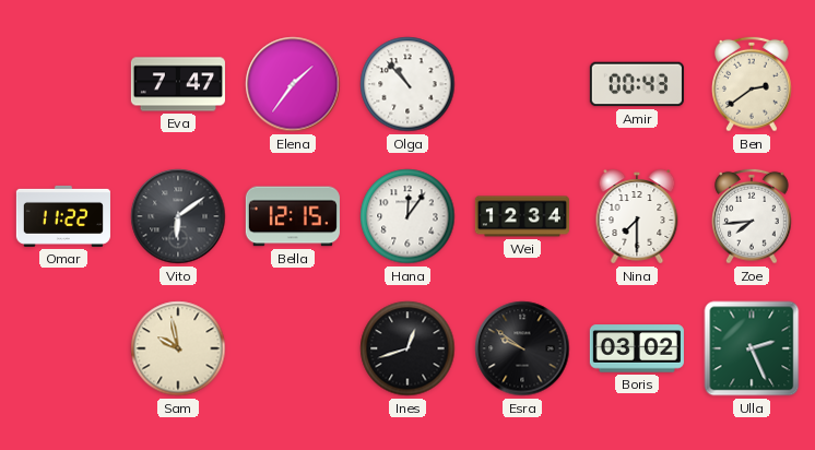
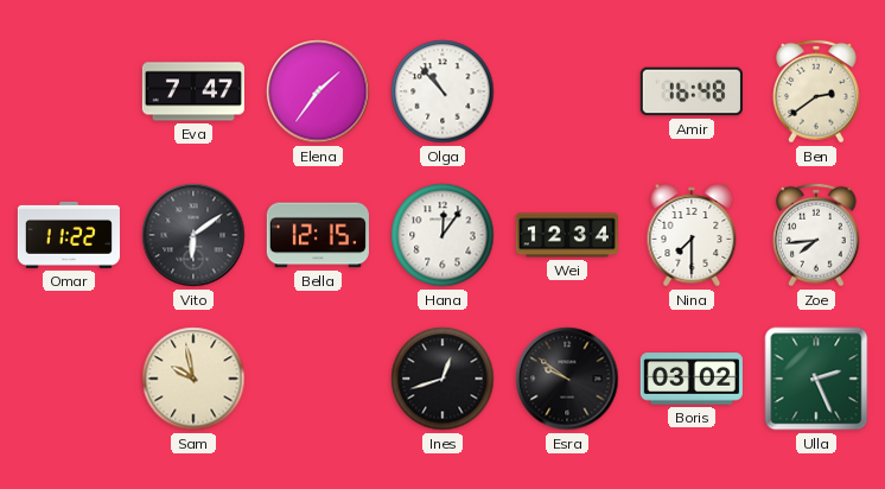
Amir: 00:43 -> 16:48
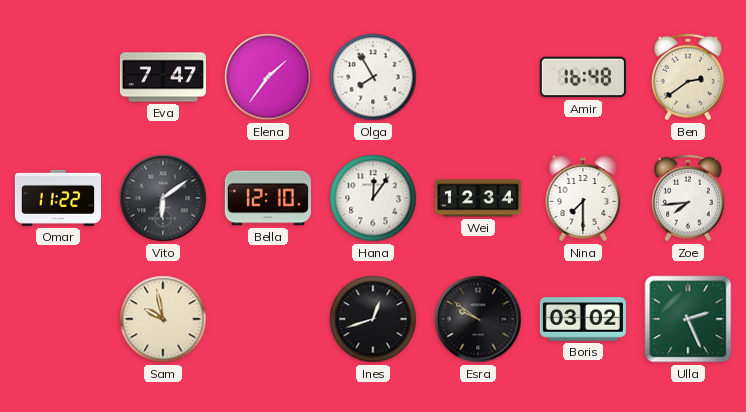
Olga: 10:53 -> 7:55
Bella: 12:15 -> 12:10
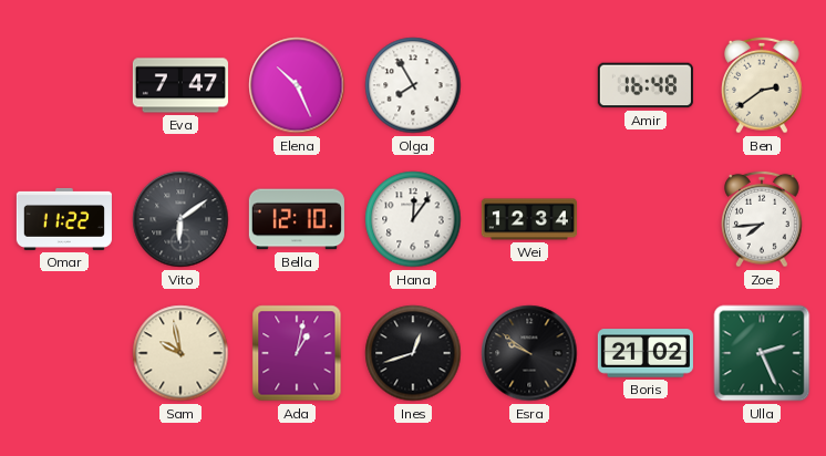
Elena: 1:36 -> 10:26
Nina: 7:30 -> none
Ada: none -> 1:02
Boris: 03:02 -> 21:02
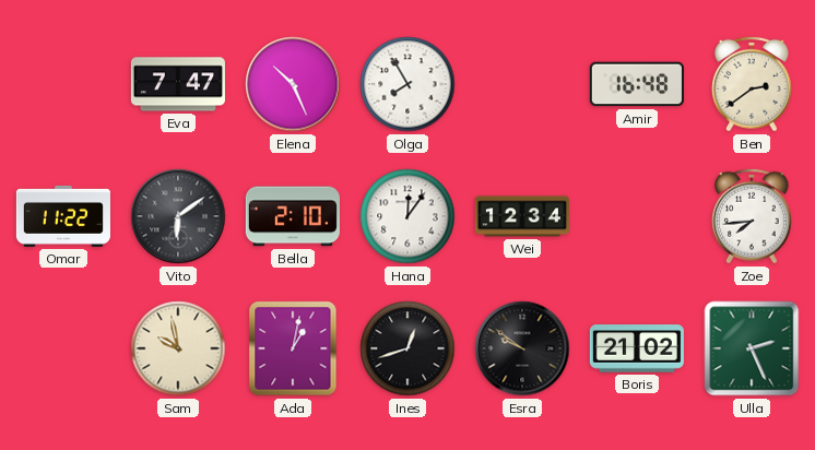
Bella: 12:10 -> 2:10
